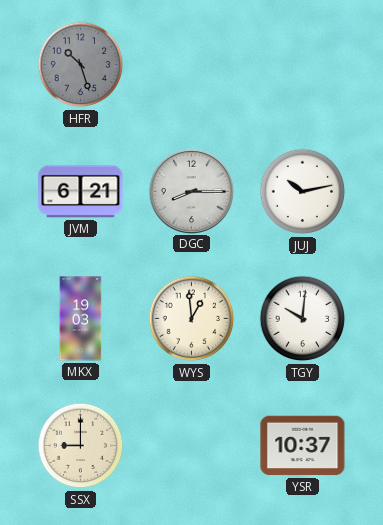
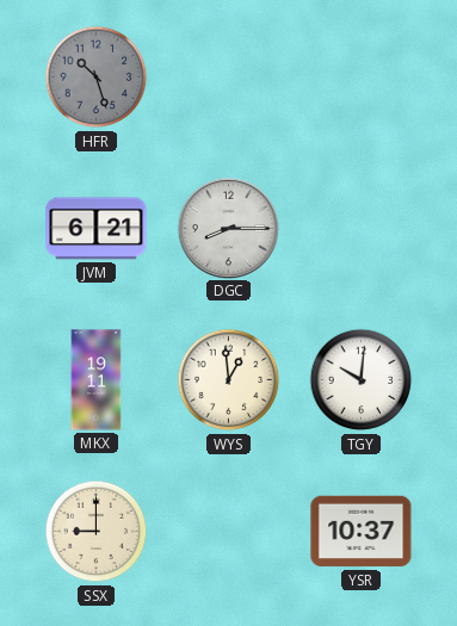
JUJ: 10:13 -> none
MKX: 19:03 -> 19:11
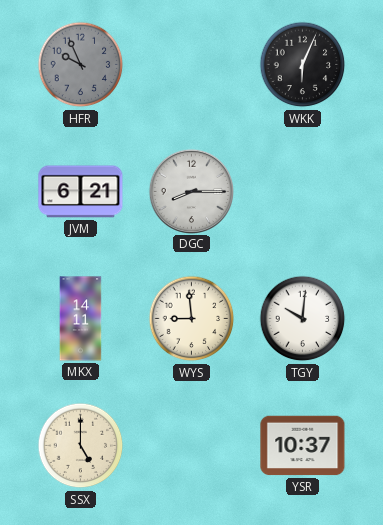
HFR: 10:27 -> 9:56
WKK: none -> 6:04
MKX: 19:11 -> 14:11
WYS: 12:59 -> 8:59
SSX: 9:00 -> 5:00
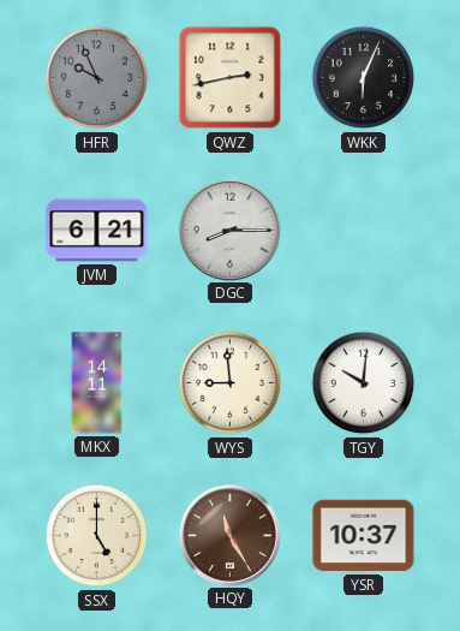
QWZ: none -> 2:43
HQY: none -> 11:25
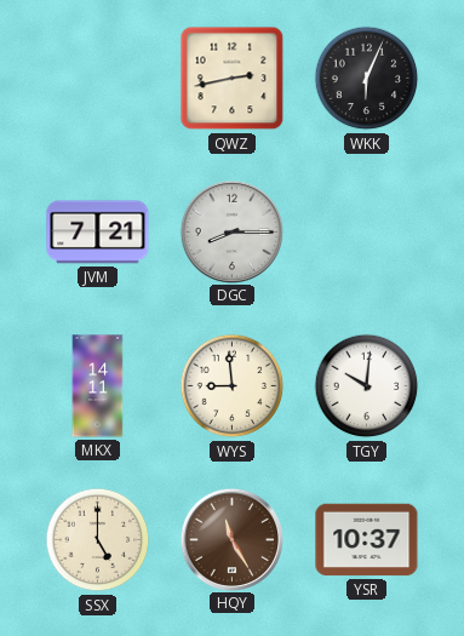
HFR: 9:56 -> none
JVM: 6:21 -> 7:21
